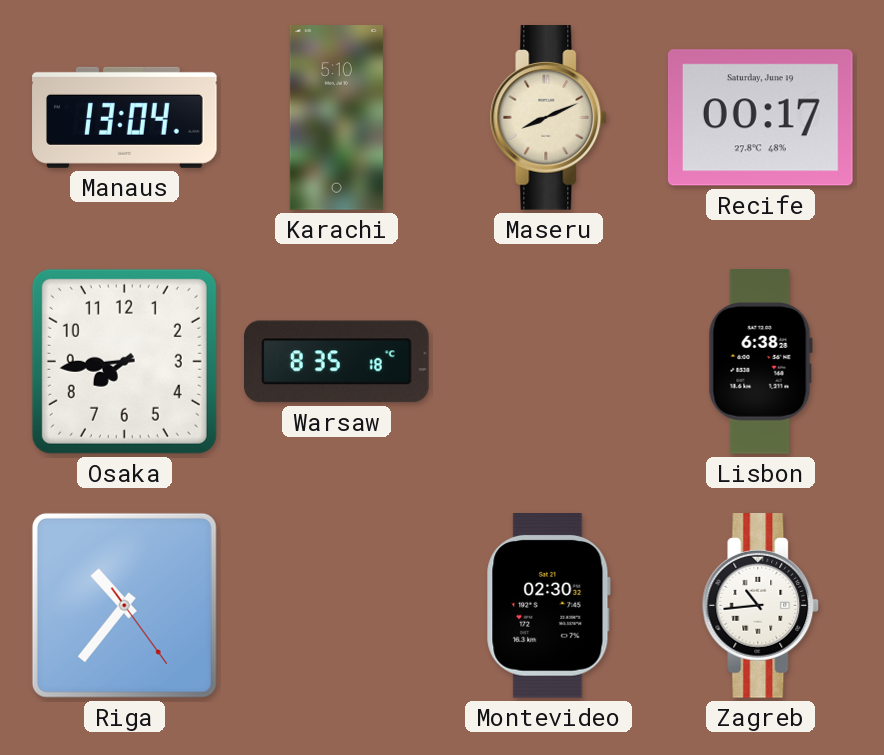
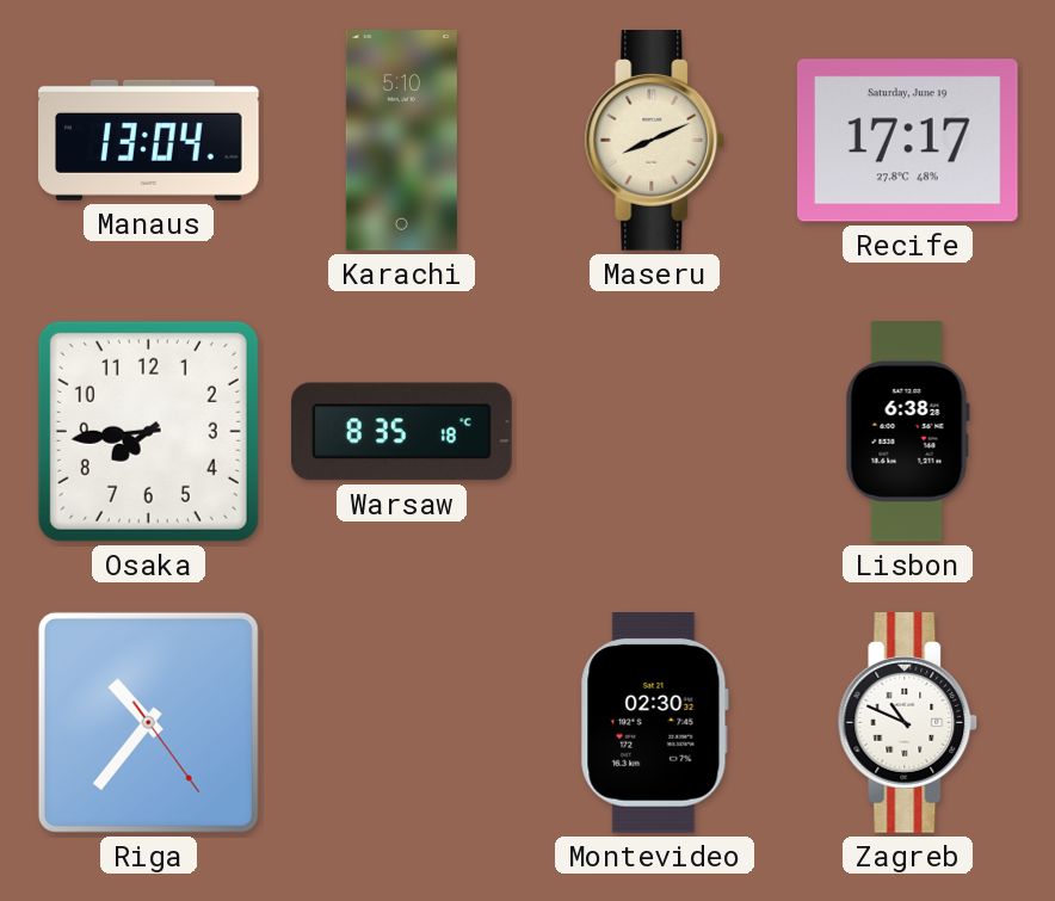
Recife: 00:17 -> 17:17
Zagreb: 10:44 -> 10:49
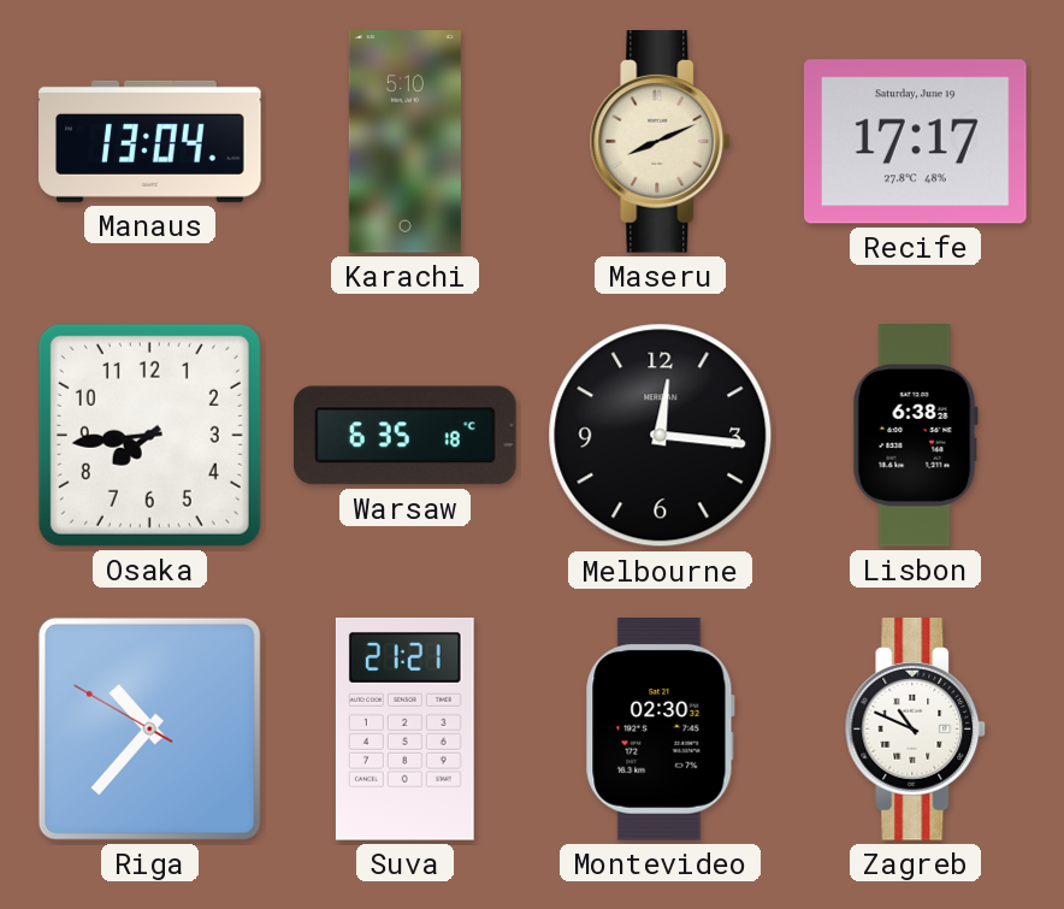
Warsaw: 8:35 -> 6:35
Melbourne: none -> 12:16
Riga: 10:36:24 -> 10:36:50
Suva: none -> 21:21
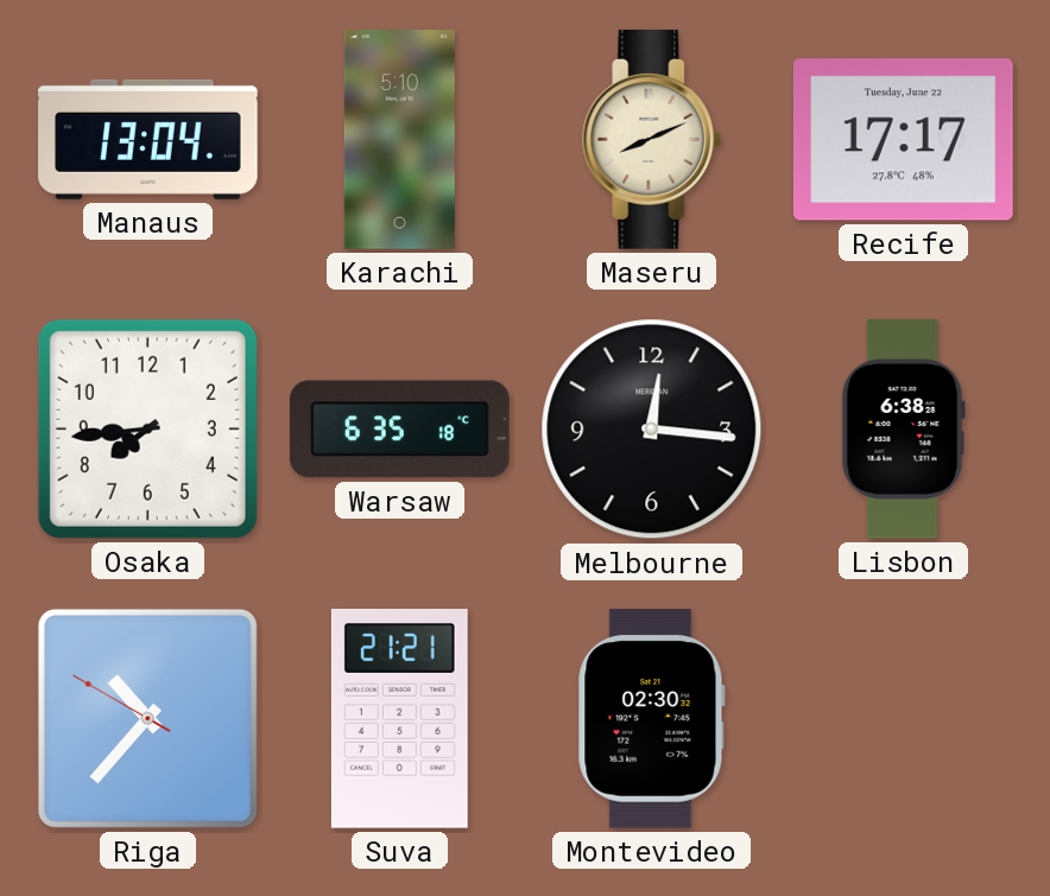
Recife date: Saturday, June 19 -> Tuesday, June 22
Zagreb: 10:49 -> none
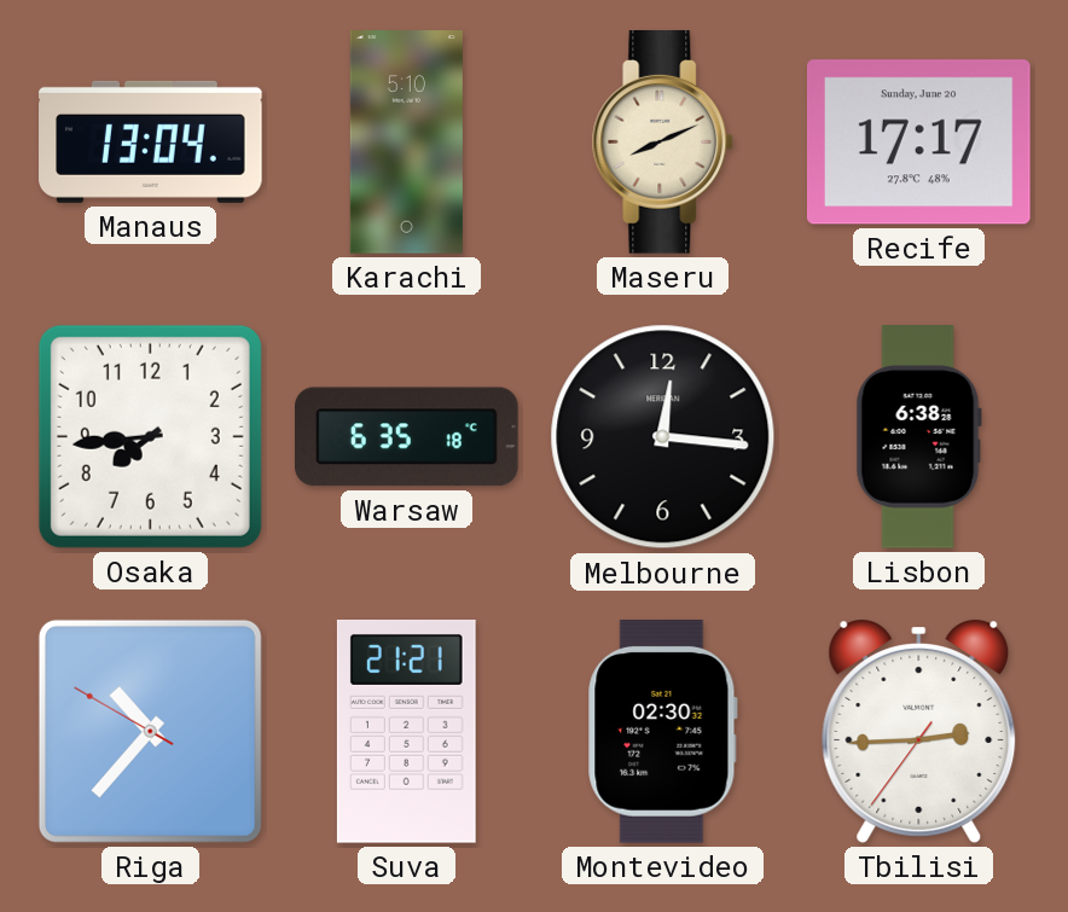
Recife date: Tuesday, June 22 -> Sunday, June 20
Tbilisi: none -> 2:44
